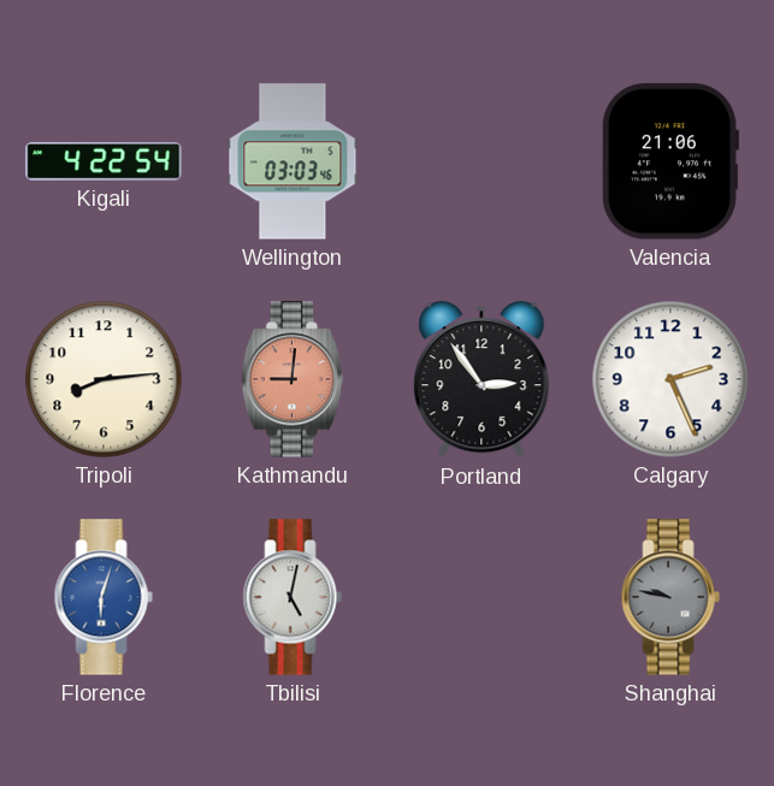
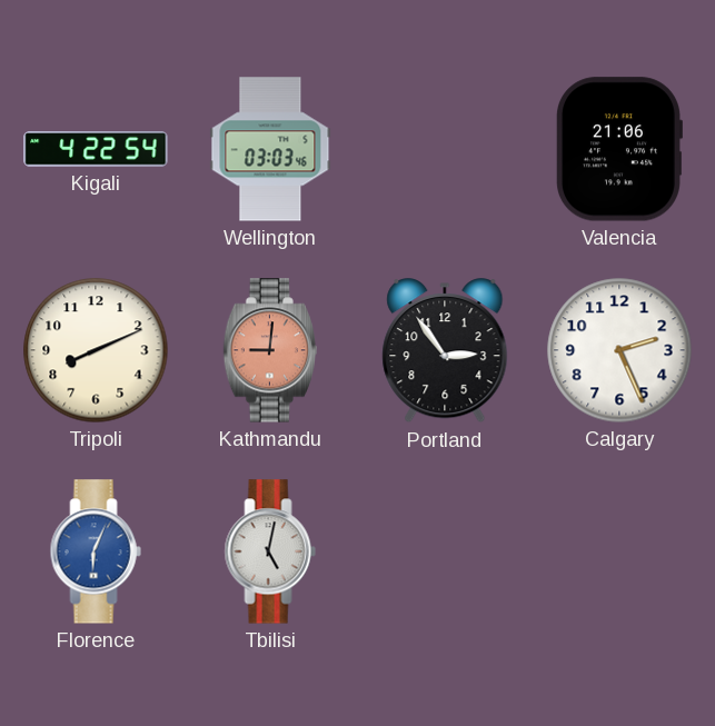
Tripoli: 8:14 -> 8:11
Florence: 6:03 -> 6:04
Shanghai: 9:47 -> none
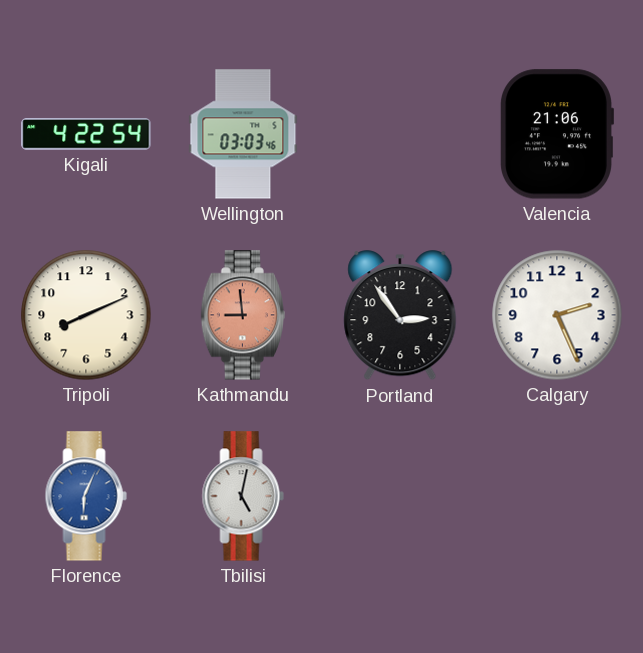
Kathmandu: 9:01 -> 8:59
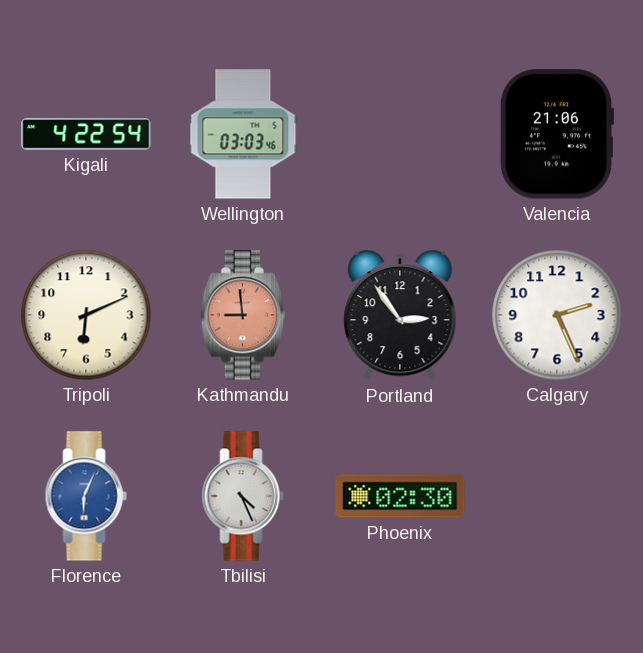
Tripoli: 8:11 -> 6:11
Tbilisi: 5:02 -> 4:26
Phoenix: none -> 02:30
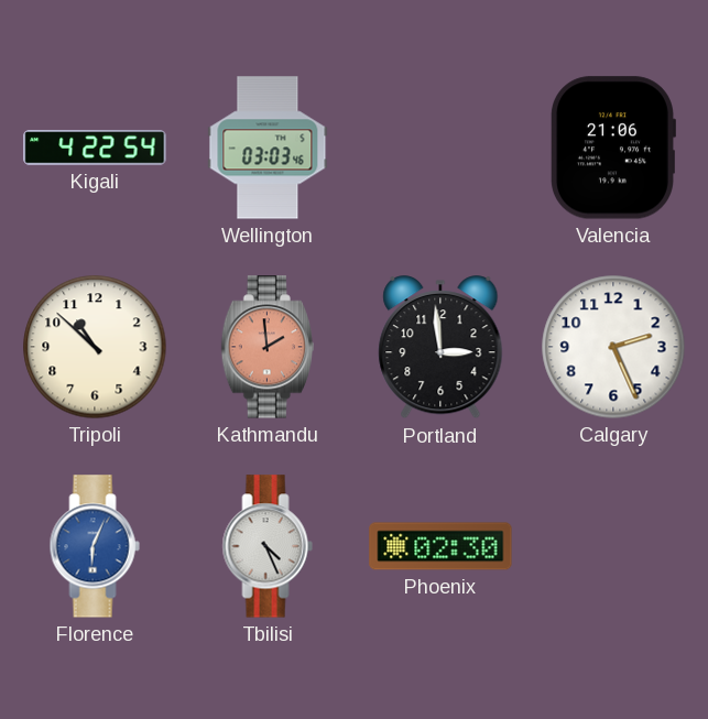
Tripoli: 6:11 -> 10:52
Kathmandu: 8:59 -> 1:59
Portland: 2:54 -> 2:59
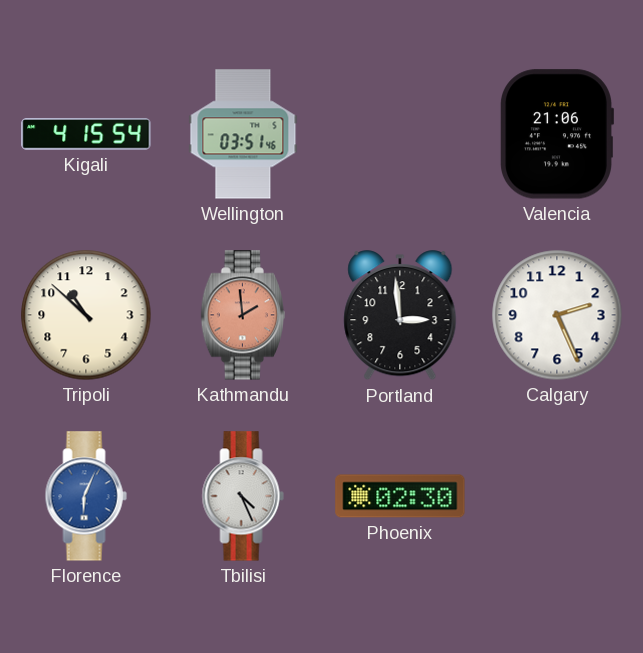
Kigali: 4:22 -> 4:15
Wellington: 03:03 -> 03:51
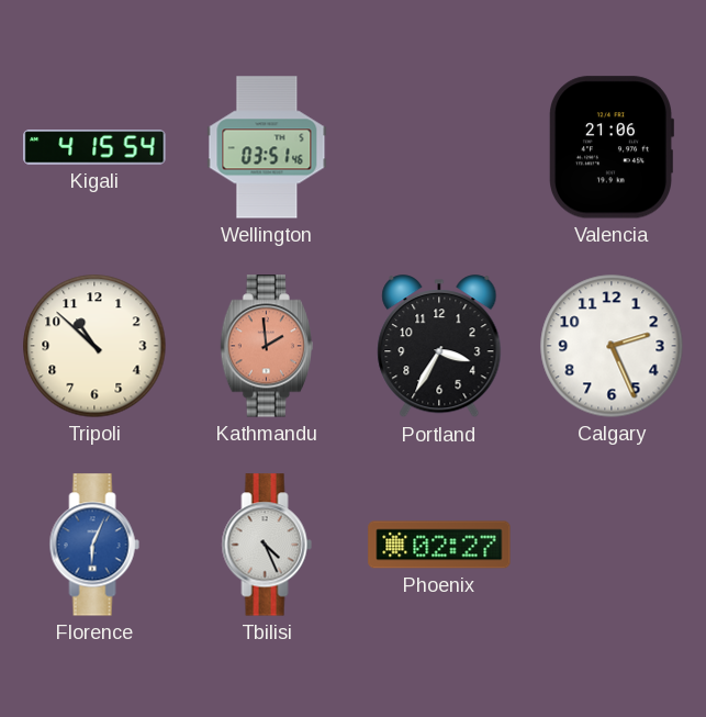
Portland: 2:59 -> 3:35
Phoenix: 02:30 -> 02:27
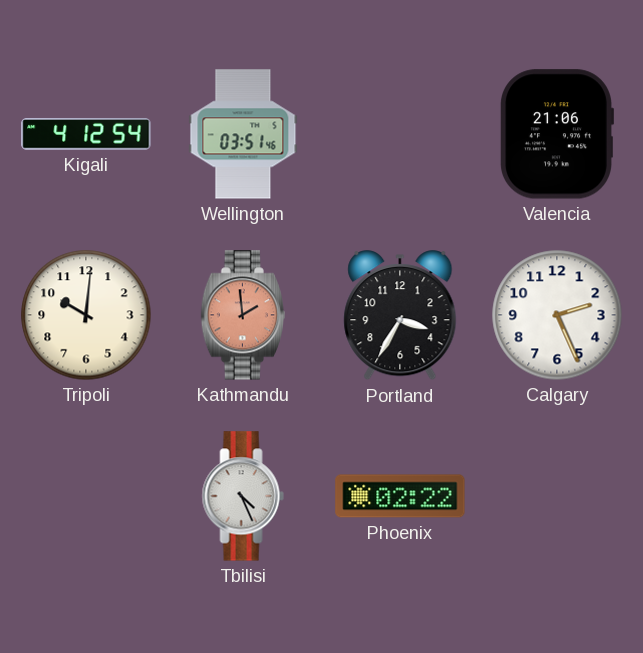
Kigali: 4:15 -> 4:12
Tripoli: 10:52 -> 10:01
Florence: 6:04 -> none
Phoenix: 02:27 -> 02:22
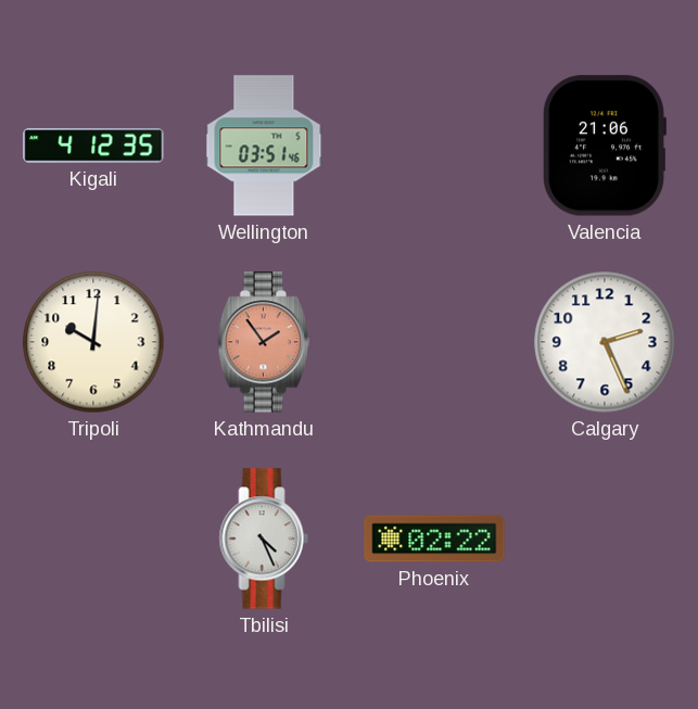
Kigali: 4:12:54 -> 4:12:35
Kathmandu: 1:59 -> 1:54
Portland: 3:35 -> none
